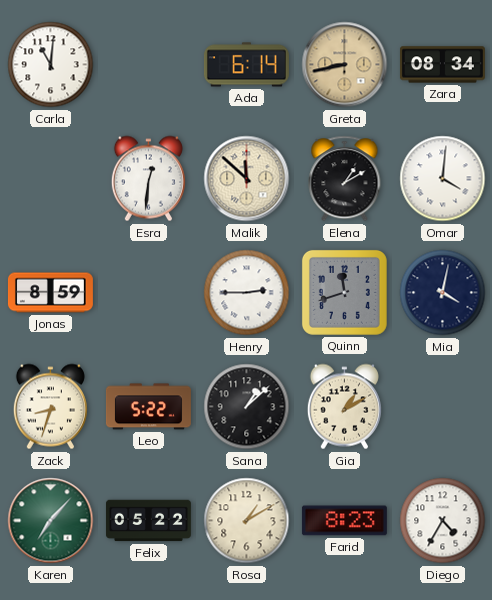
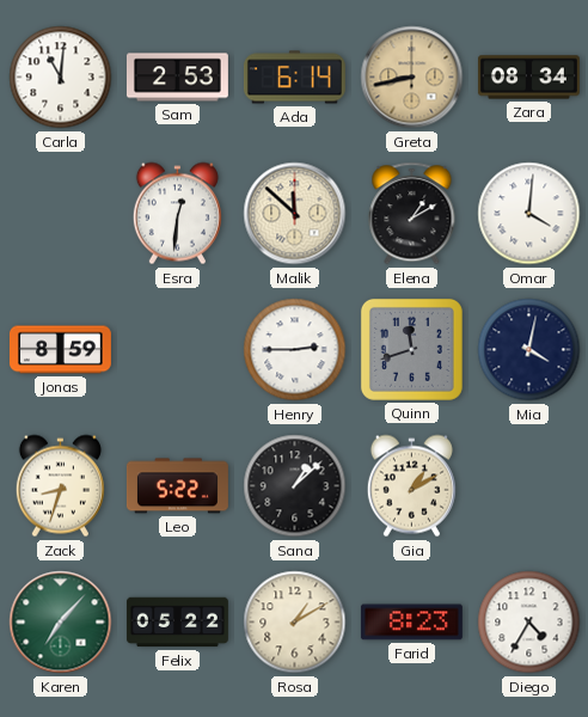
Sam: none -> 2:53
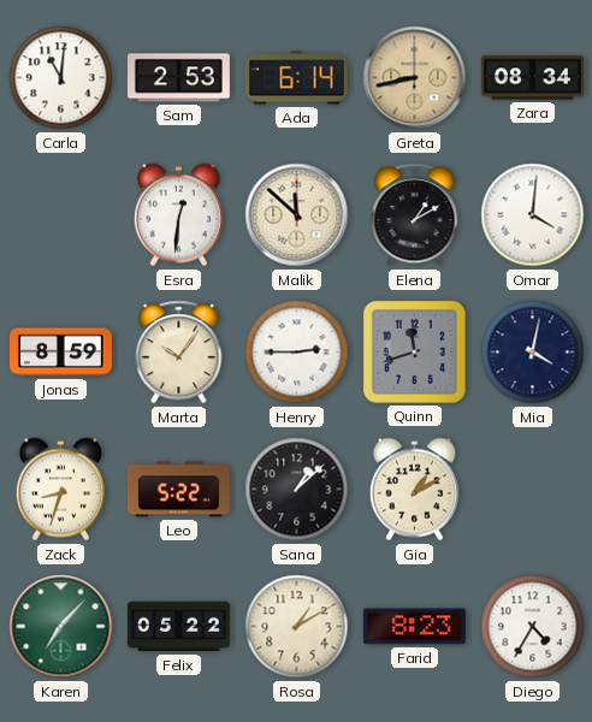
Marta: none -> 10:06
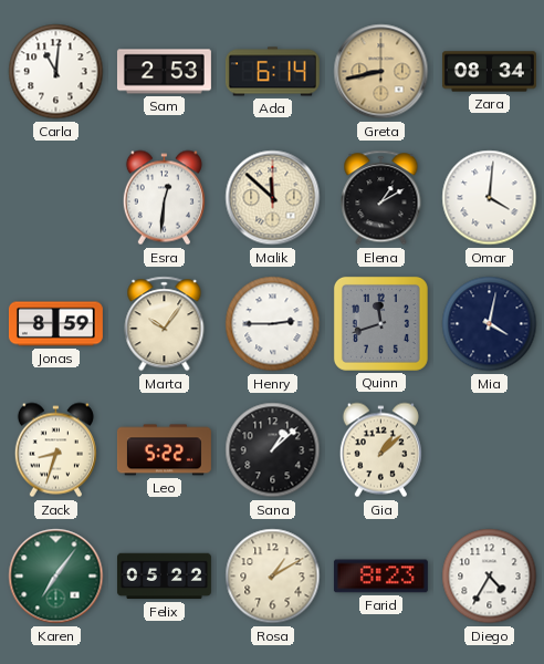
Gia: 1:10 -> 1:08
Karen: 7:07 -> 7:06
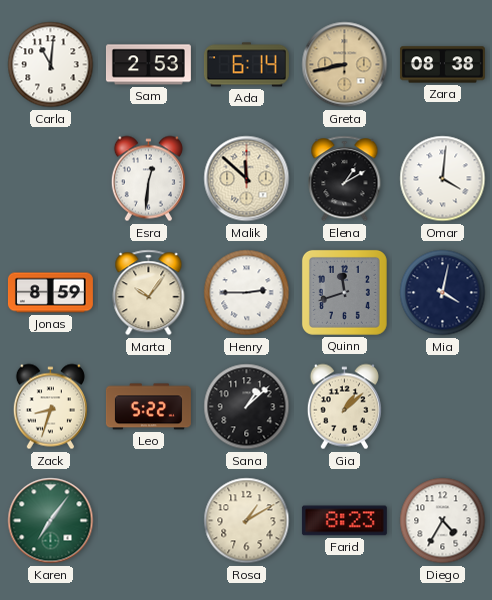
Zara: 08:34 -> 08:38
Felix: 05:22 -> none
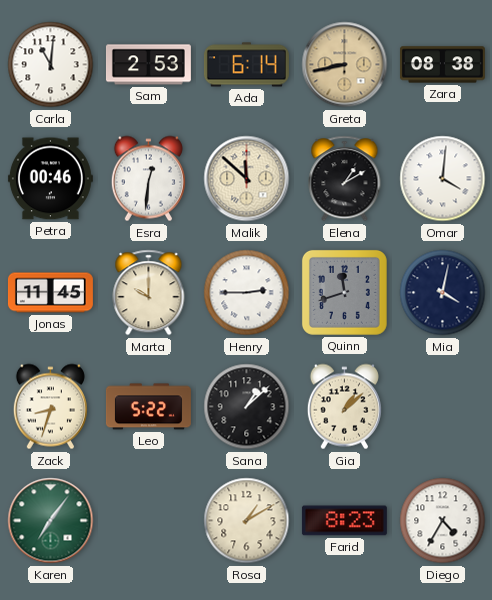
Petra: none -> 00:46
Jonas: 8:59 -> 11:45
Marta: 10:06 -> 10:00
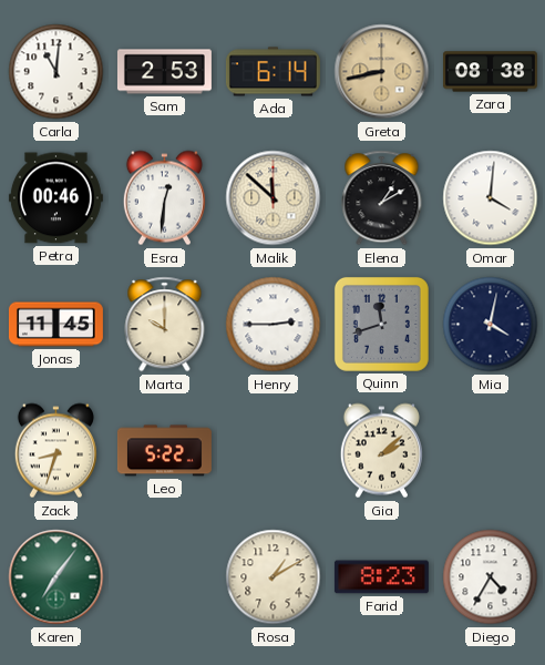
Sana: 1:08 -> none
Gia: 1:08 -> 2:08
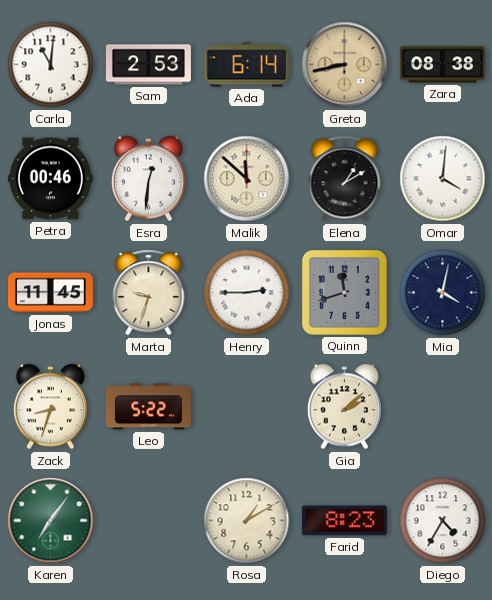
Marta: 10:00 -> 9:33
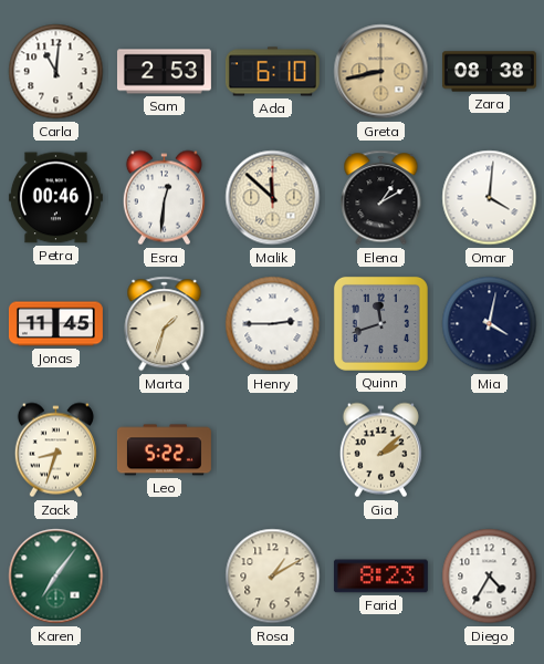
Ada: 6:14 -> 6:10
Marta: 9:33 -> 1:33
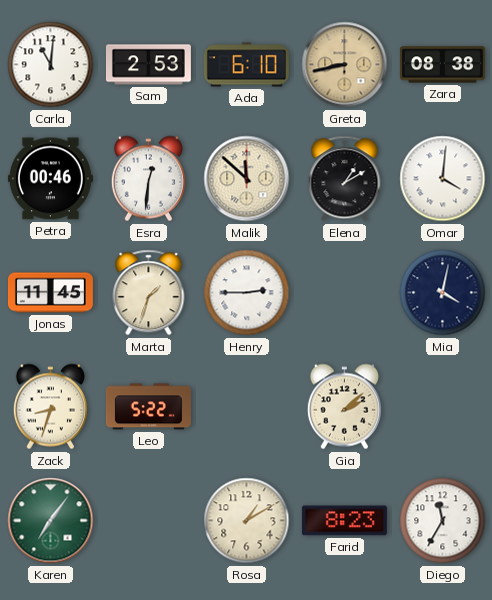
Quinn: 11:42 -> none
Diego: 4:35 -> 11:35
